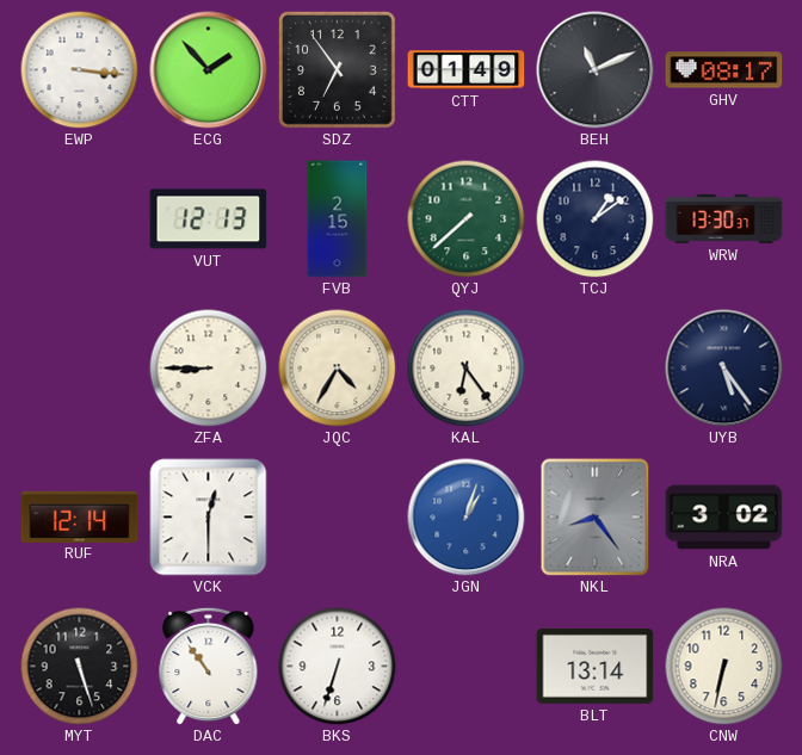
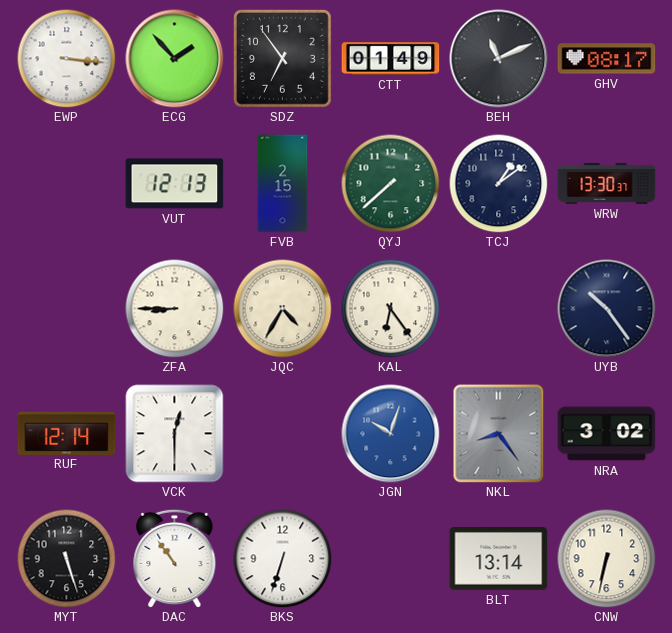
UYB: 5:24 -> 10:24
JGN: 1:03 -> 10:03
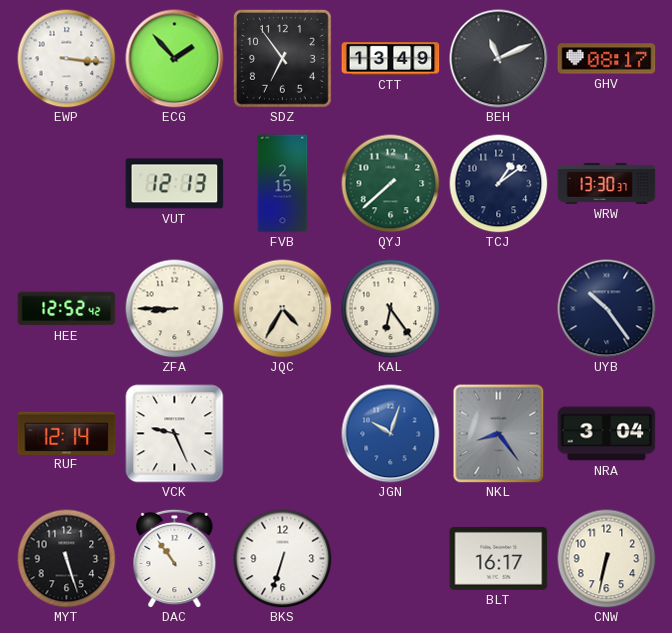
CTT: 01:49 -> 13:49
HEE: none -> 12:52
VCK: 12:30 -> 9:26
NRA: 3:02 -> 3:04
BLT: 13:14 -> 16:17
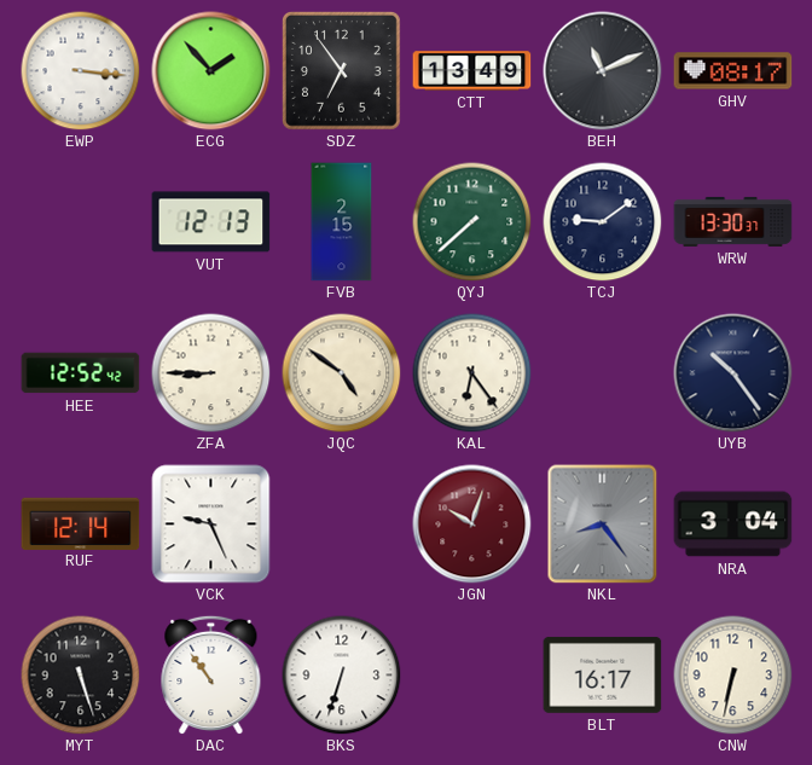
TCJ: 1:09 -> 9:09
JQC: 4:35 -> 4:51
JGN dial: blue -> burgundy
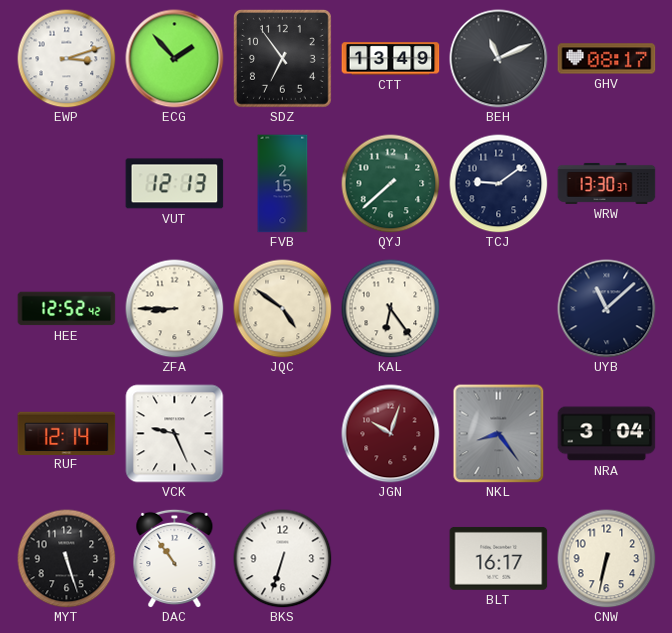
EWP: 3:16 -> 3:12
UYB: 10:24 -> 11:08
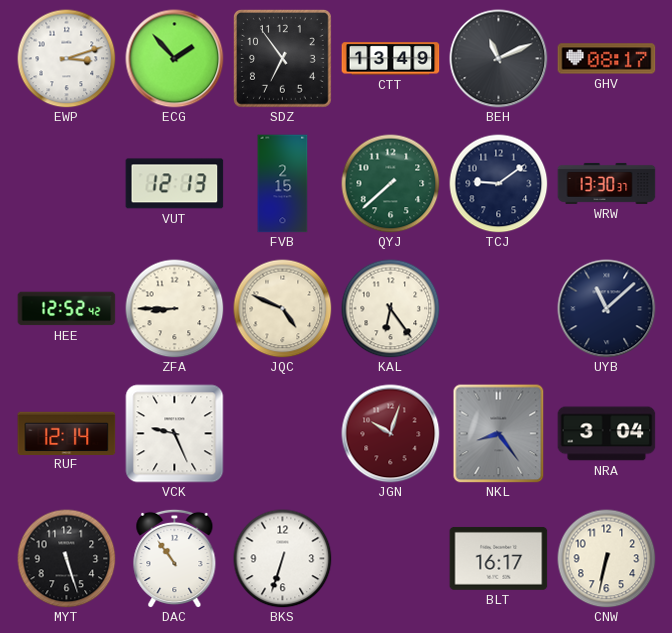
JQC: 4:51 -> 4:49
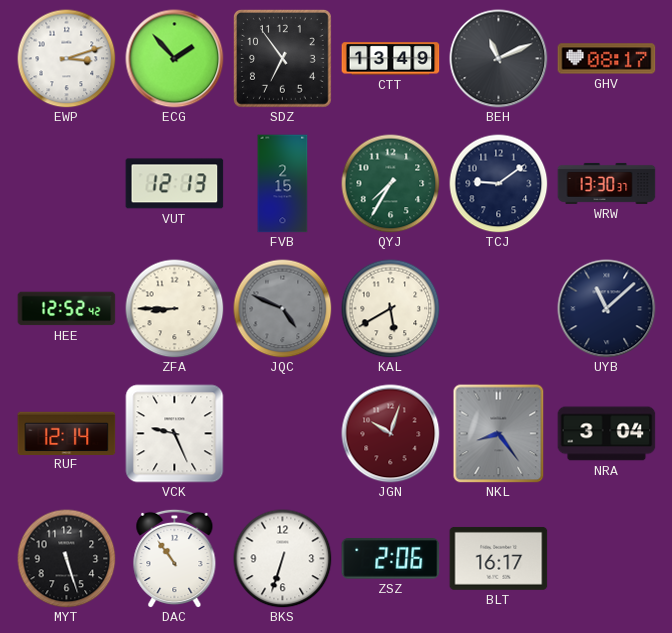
QYJ: 7:38 -> 7:35
JQC dial: cream -> grey
KAL: 6:24 -> 5:40
ZSZ: none -> 2:06
CNW: 6:32 -> none
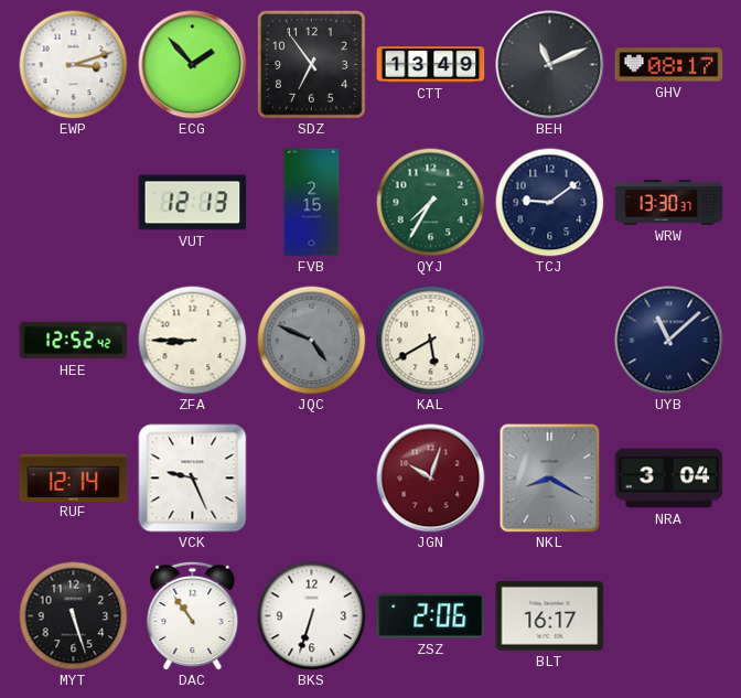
NKL: 8:24 -> 8:20
